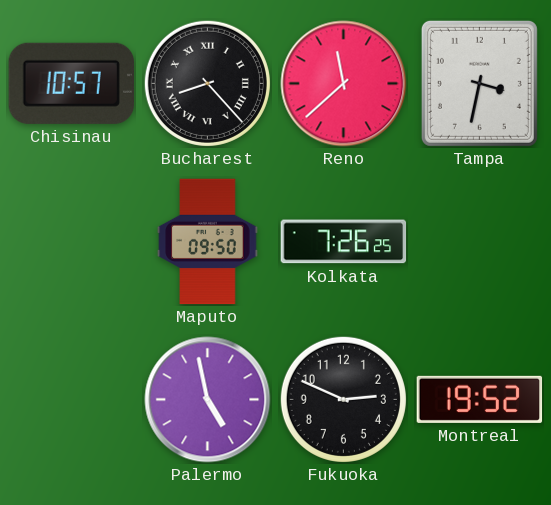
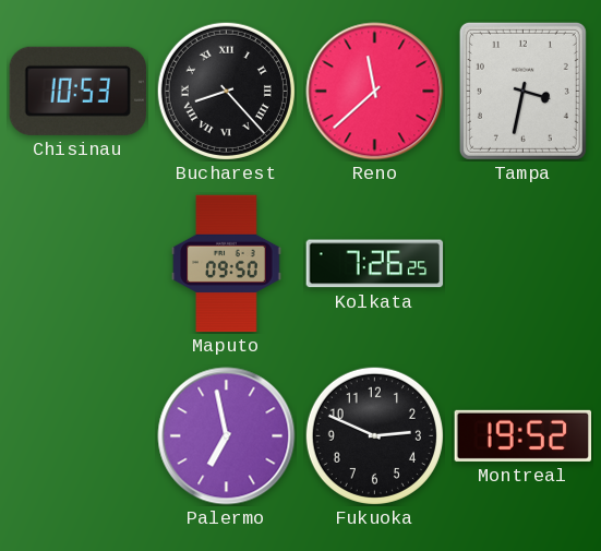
Chisinau: 10:57 -> 10:53
Palermo: 4:58 -> 6:58
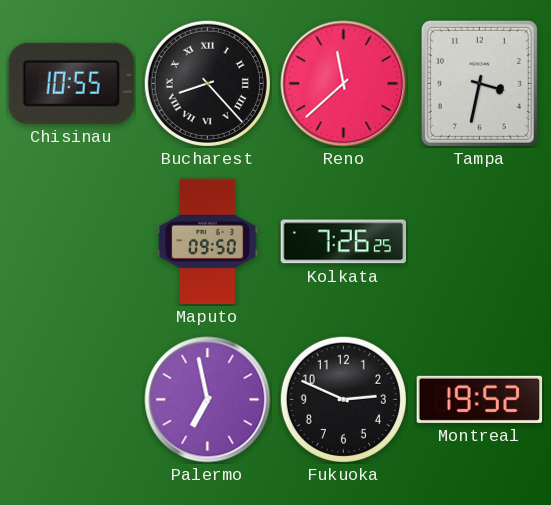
Chisinau: 10:53 -> 10:55
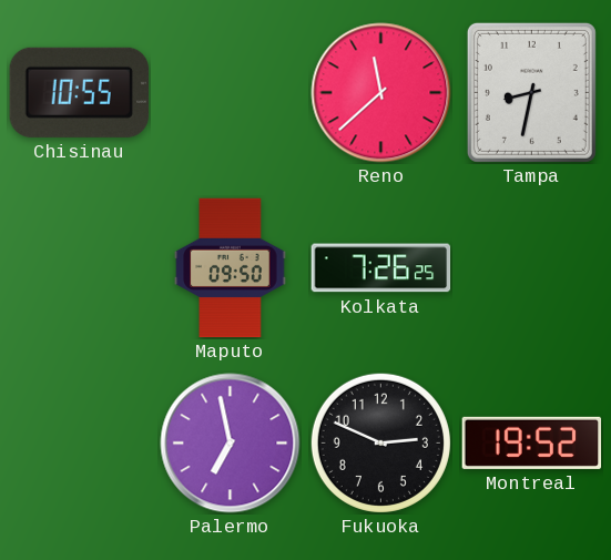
Bucharest: 8:23 -> none
Tampa: 3:32 -> 8:32
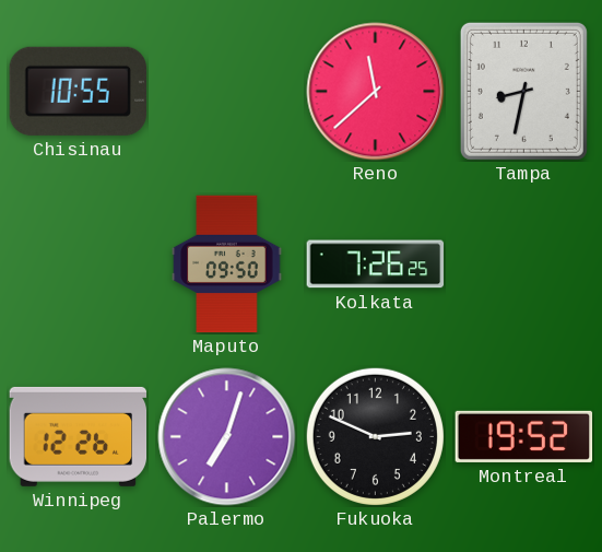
Winnipeg: none -> 12:26
Palermo: 6:58 -> 7:03
